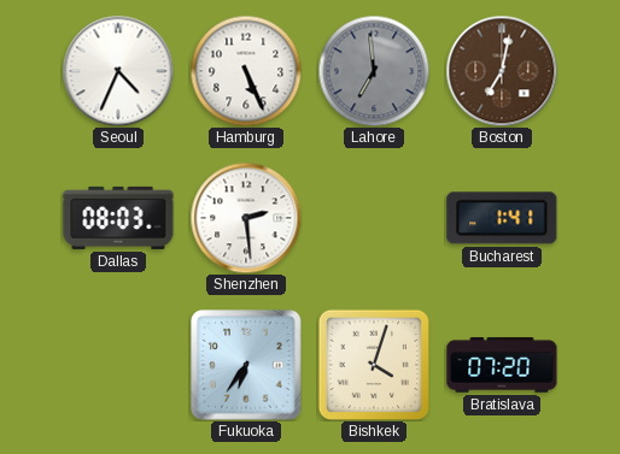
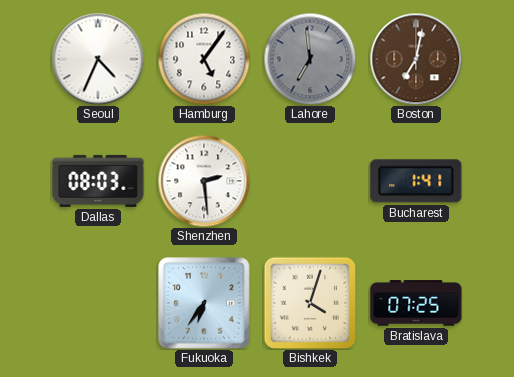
Hamburg: 5:26 -> 5:06
Bratislava: 07:20 -> 07:25
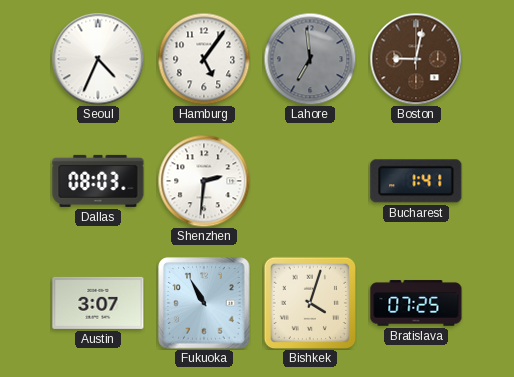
Boston: 7:02 -> 9:02
Shenzhen: 2:29 -> 2:31
Austin: none -> 3:07
Fukuoka: 6:36 -> 10:55
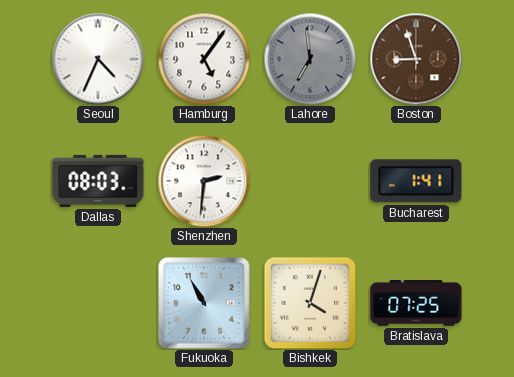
Boston: 9:02 -> 8:57
Austin: 3:07 -> none
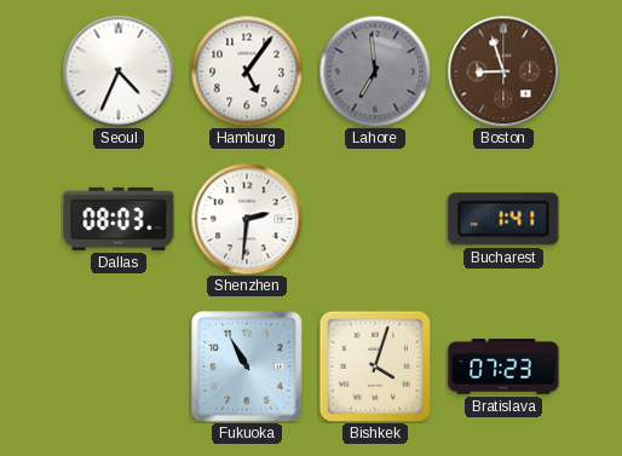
Bratislava: 07:25 -> 07:23
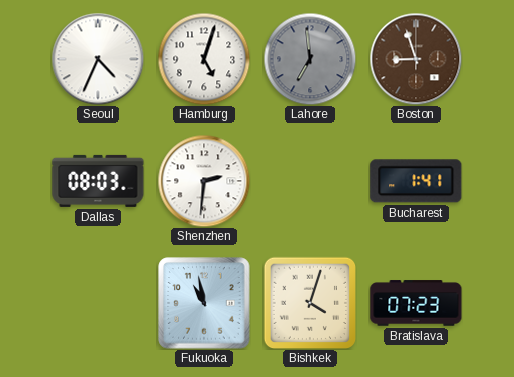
Hamburg: 5:06 -> 5:03
Fukuoka: 10:55 -> 10:58
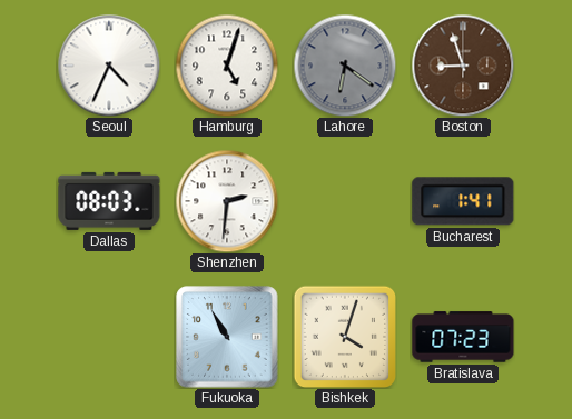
Lahore: 6:59 -> 6:21
Fukuoka: 10:58 -> 10:55
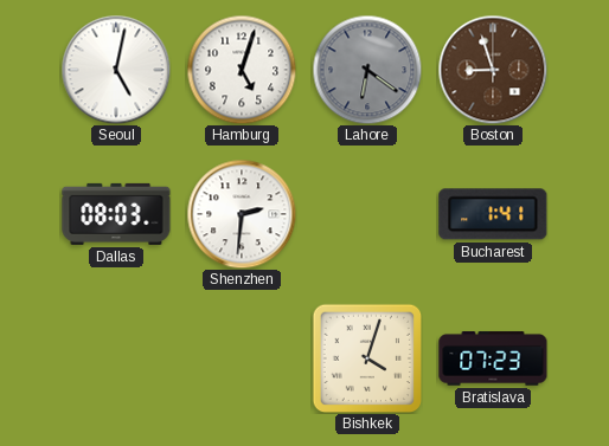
Seoul: 4:34 -> 5:02
Fukuoka: 10:55 -> none
